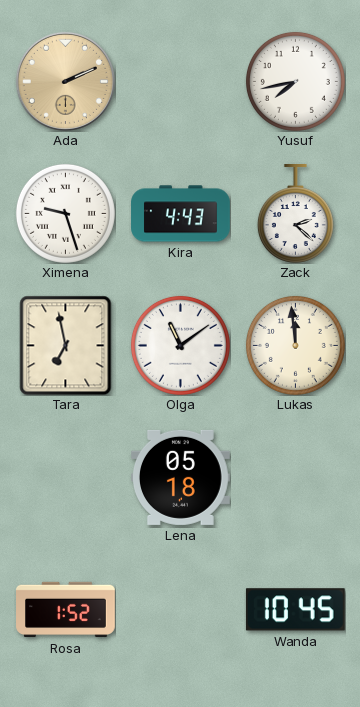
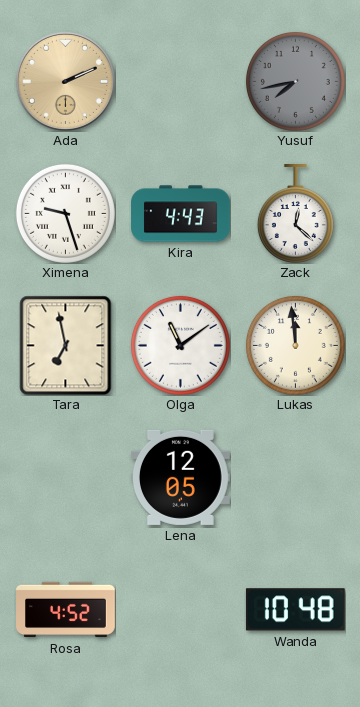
Yusuf dial: white -> grey
Zack: 2:22 -> 12:22
Lena: 05:18 -> 12:05
Rosa: 1:52 -> 4:52
Wanda: 10:45 -> 10:48
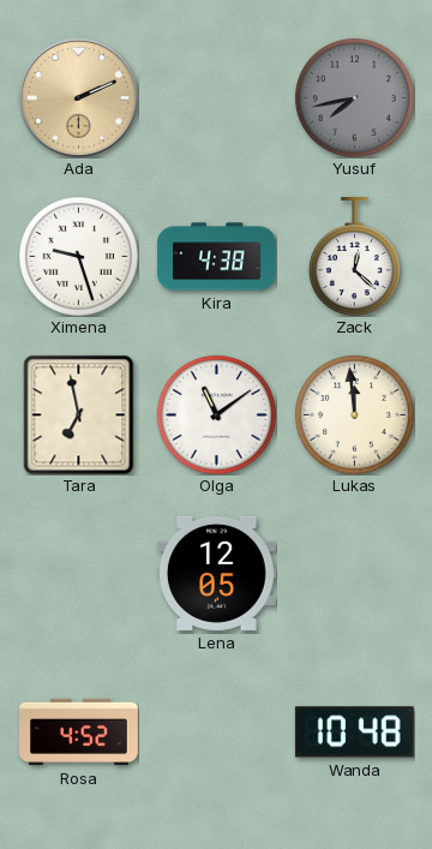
Kira: 4:43 -> 4:38
